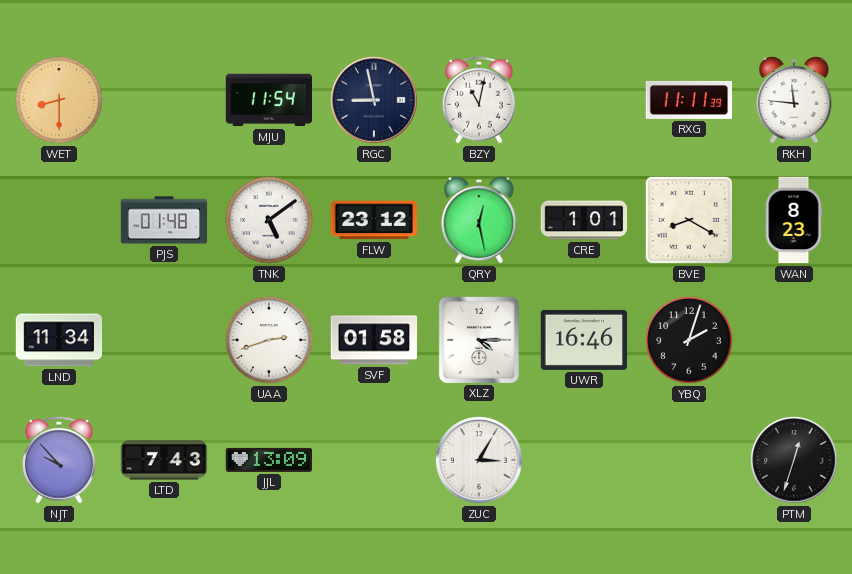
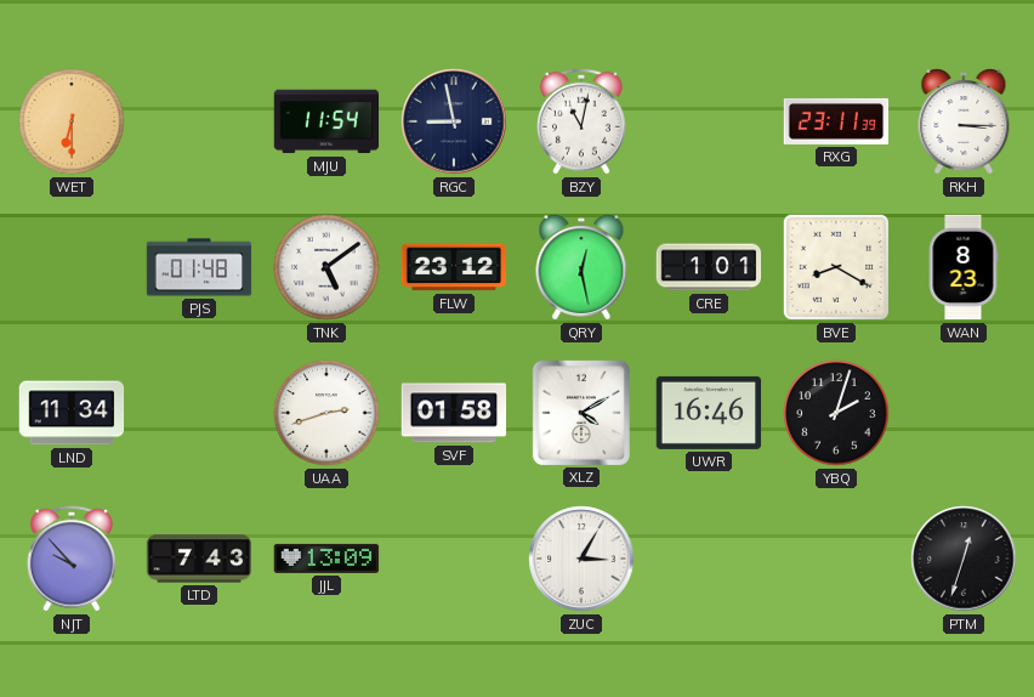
WET: 8:30 -> 6:30
RXG: 11:11 -> 23:11
RKH: 11:46 -> 3:15
XLZ: 4:15 -> 4:10
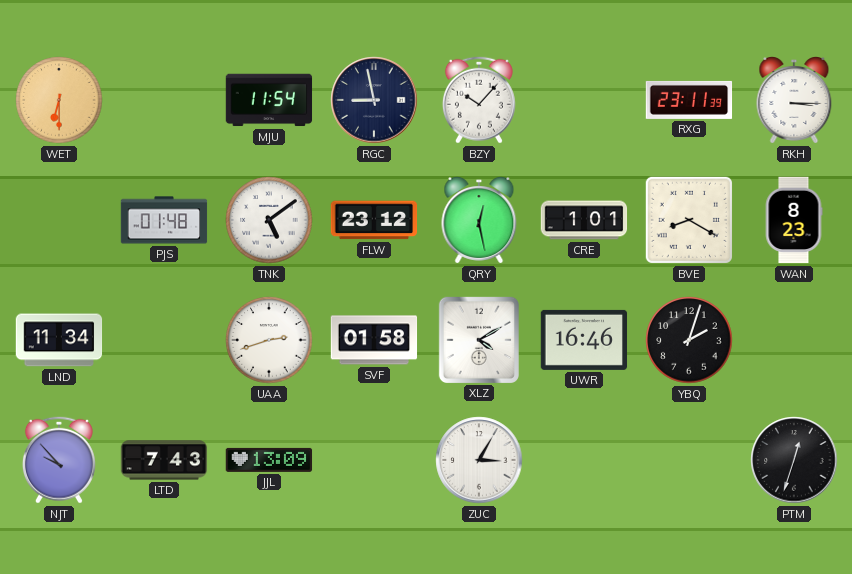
BZY: 11:02 -> 10:07
